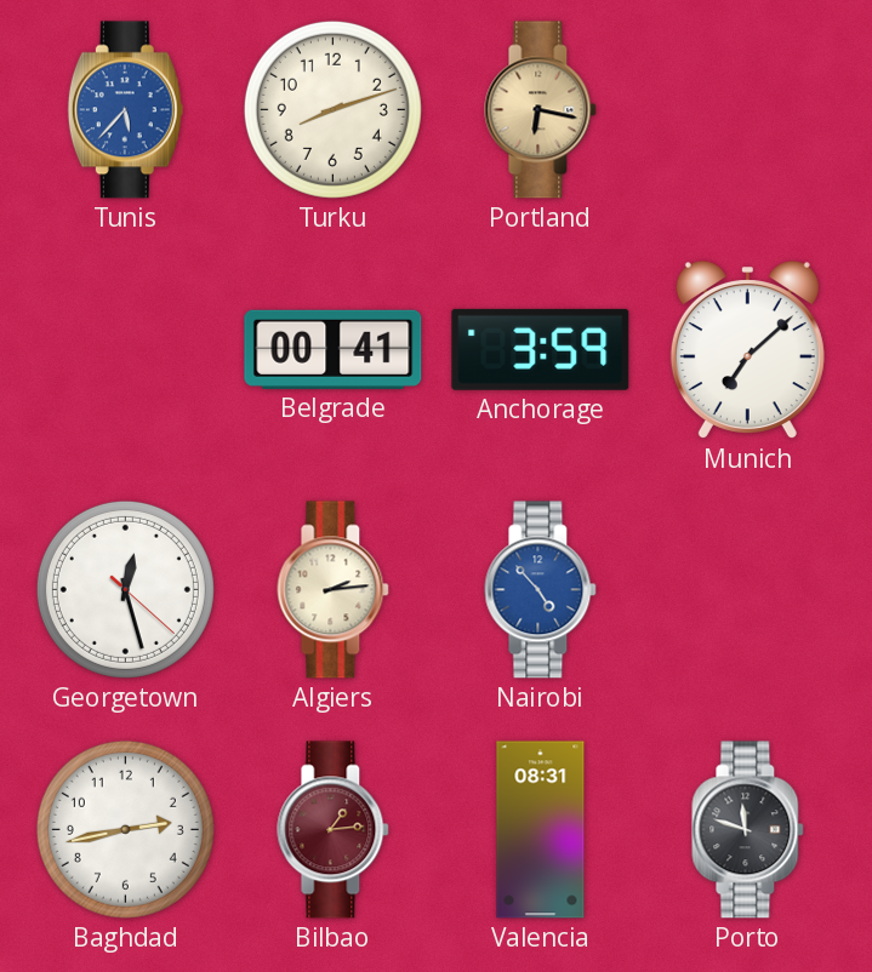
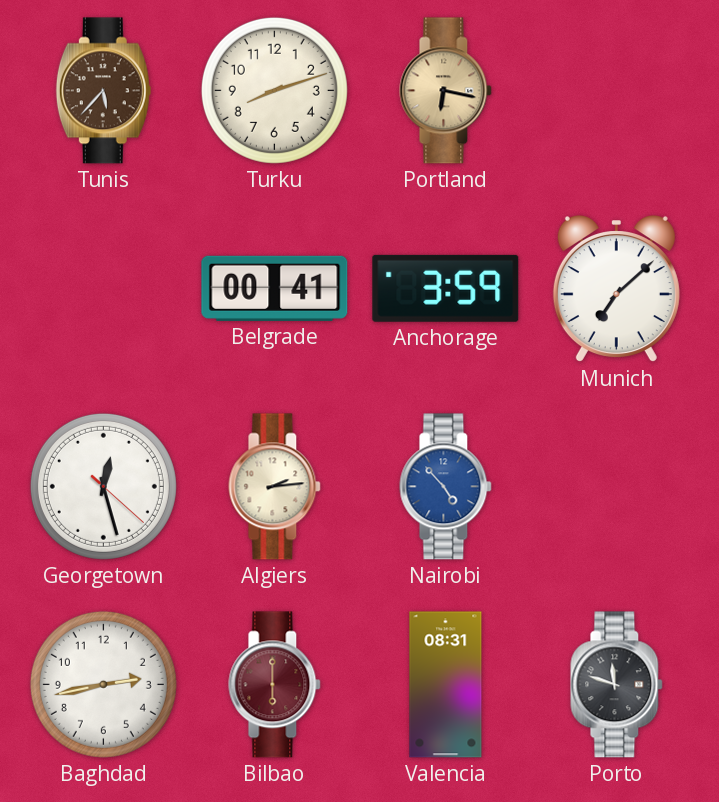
Tunis dial: blue -> brown
Bilbao: 1:14 -> 6:00
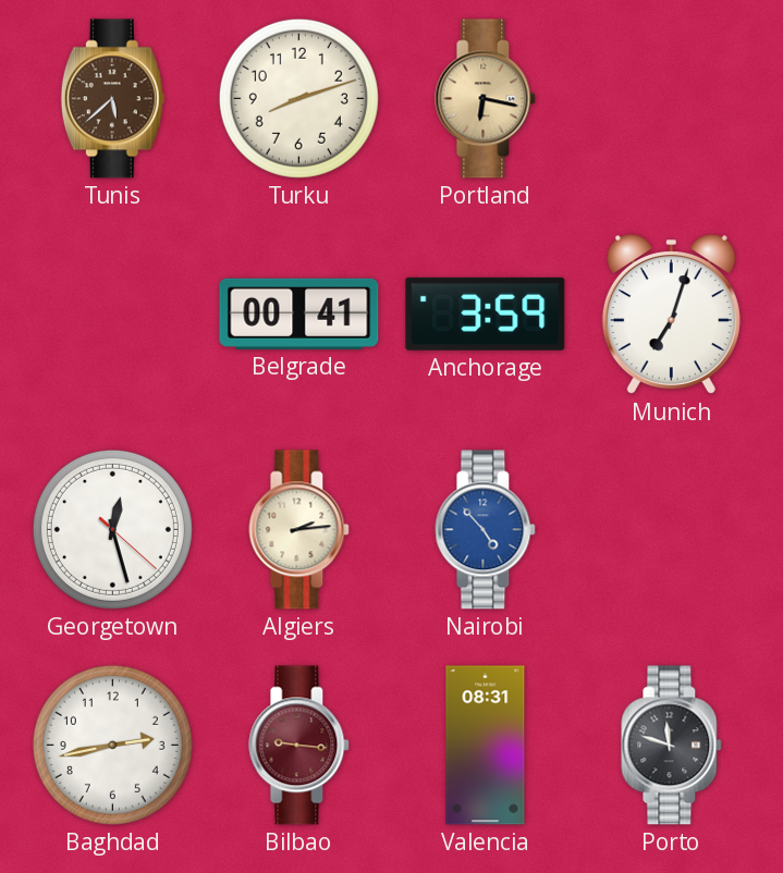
Tunis: 5:37 -> 5:38
Munich: 7:08 -> 7:03
Bilbao: 6:00 -> 9:16
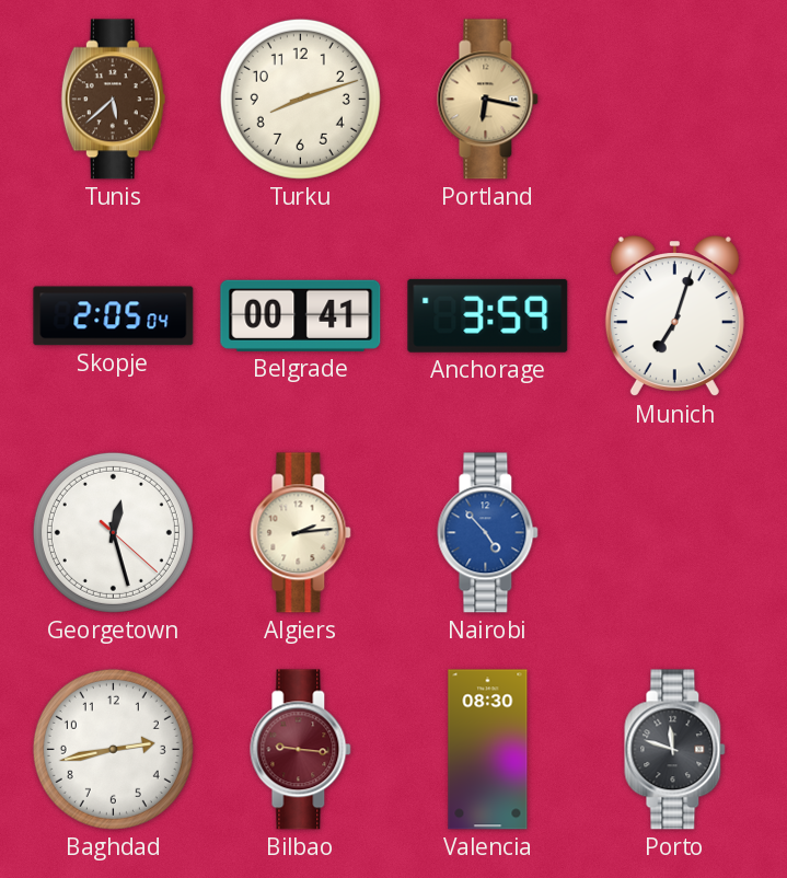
Skopje: none -> 2:05
Valencia: 08:31 -> 08:30
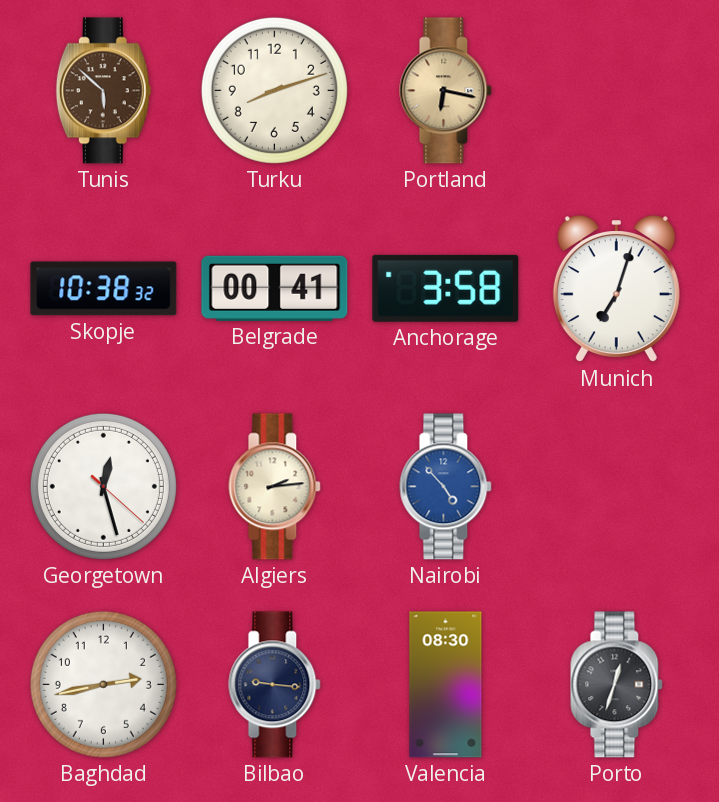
Tunis: 5:38 -> 5:52
Skopje: 2:05 -> 10:38
Anchorage: 3:59 -> 3:58
Bilbao dial: burgundy -> navy
Porto: 11:48 -> 12:33
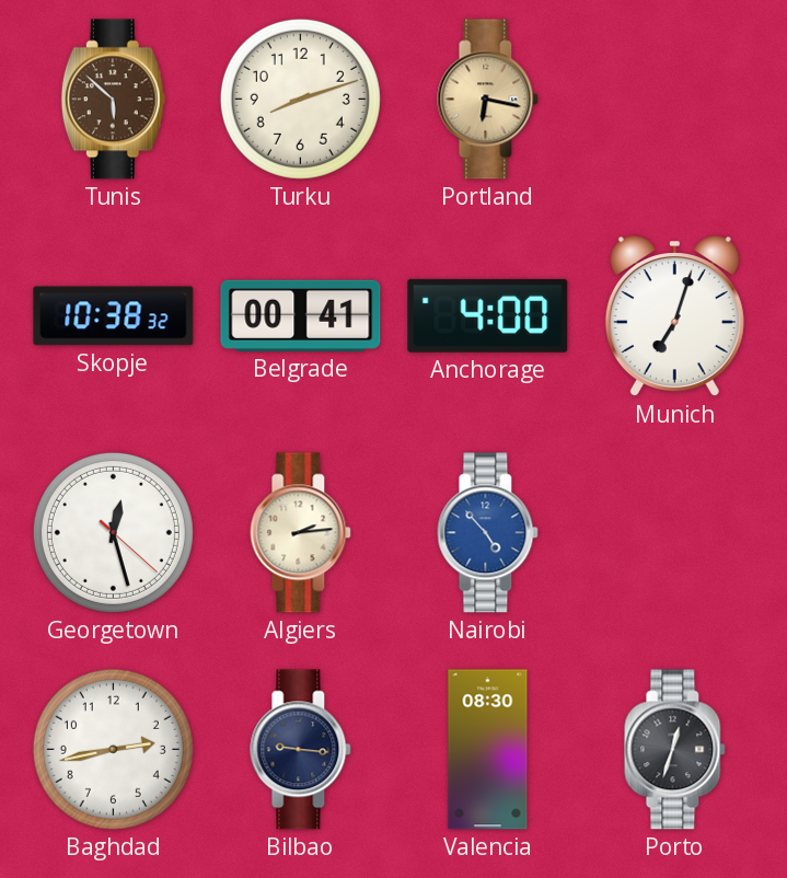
Anchorage: 3:58 -> 4:00
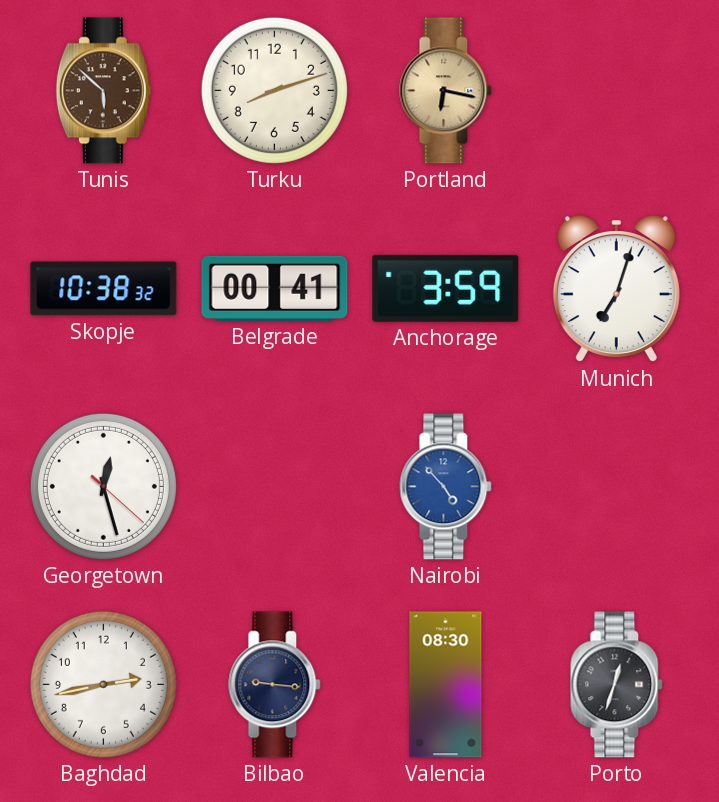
Anchorage: 4:00 -> 3:59
Algiers: 2:14 -> none
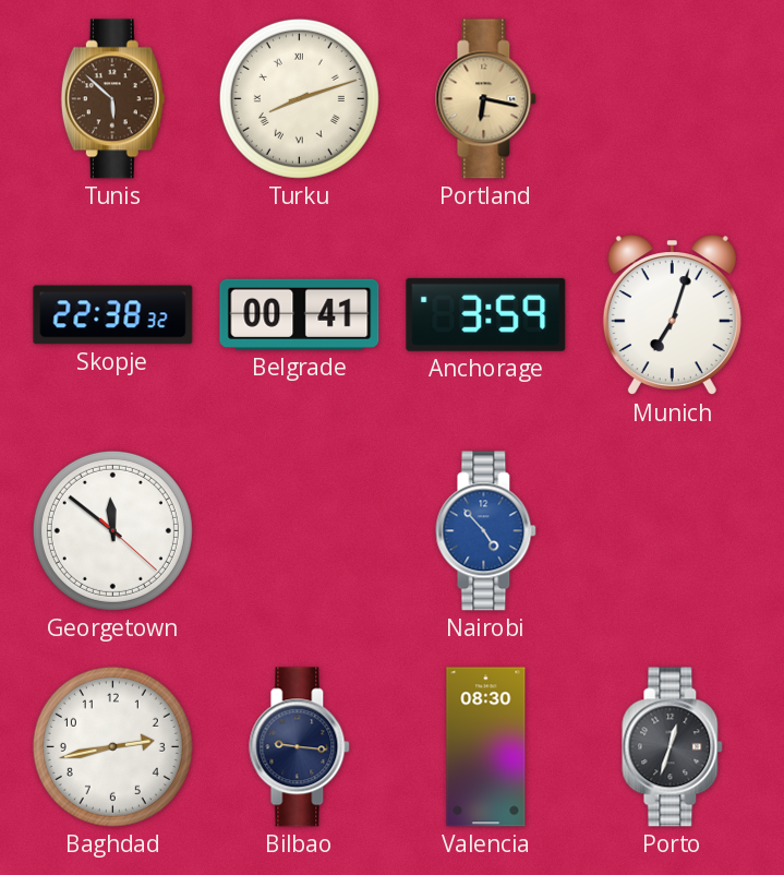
Turku numerals: Arabic -> Roman
Skopje: 10:38 -> 22:38
Georgetown: 12:27 -> 11:51
